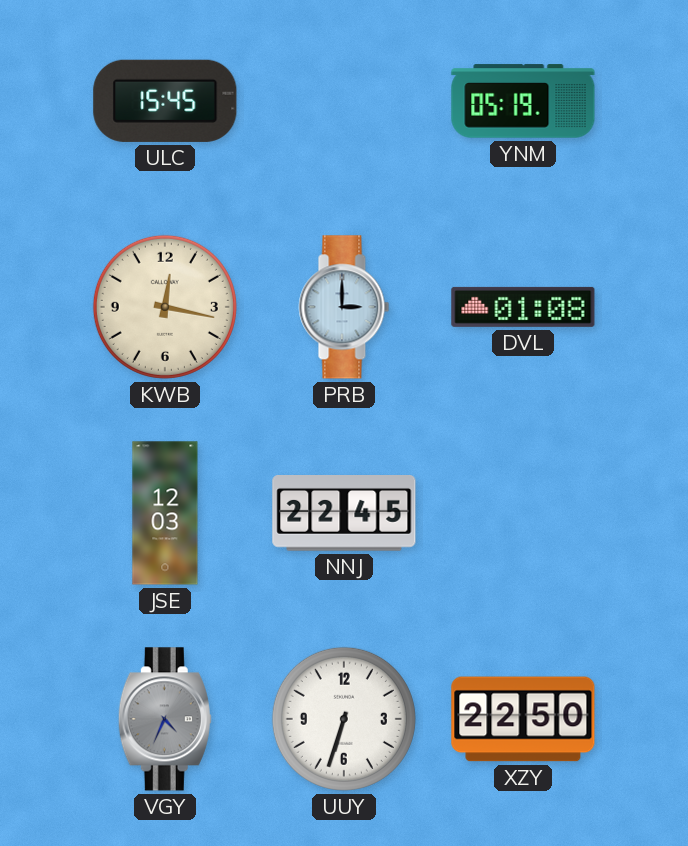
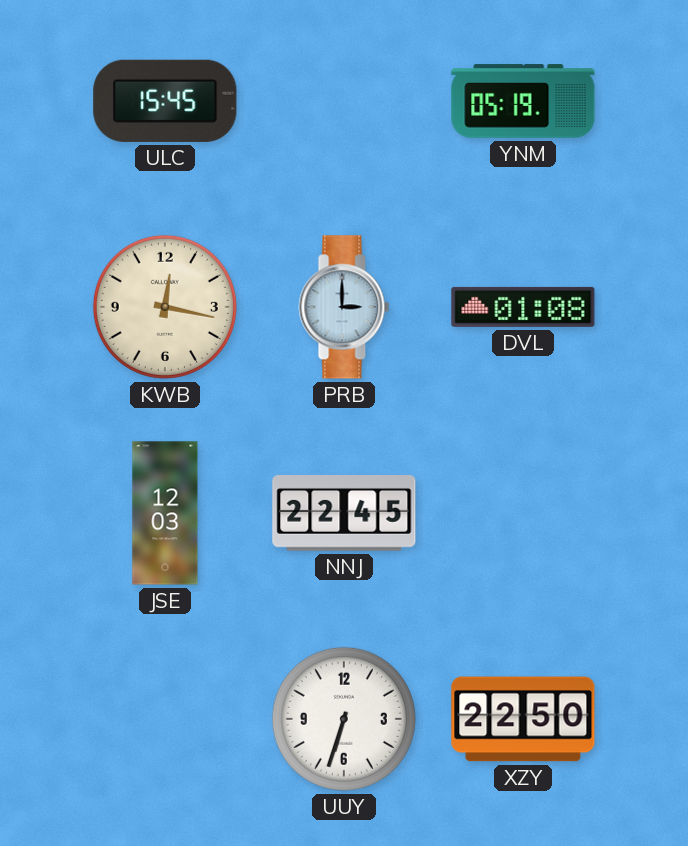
VGY: 4:34 -> none
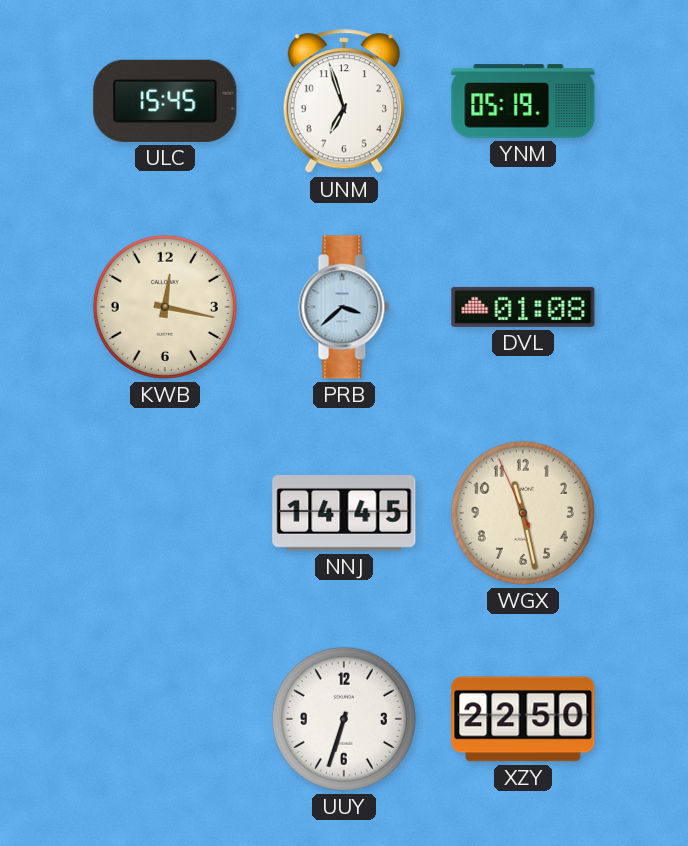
UNM: none -> 6:57
PRB: 3:00 -> 3:38
JSE: 12:03 -> none
NNJ: 22:45 -> 14:45
WGX: none -> 11:27
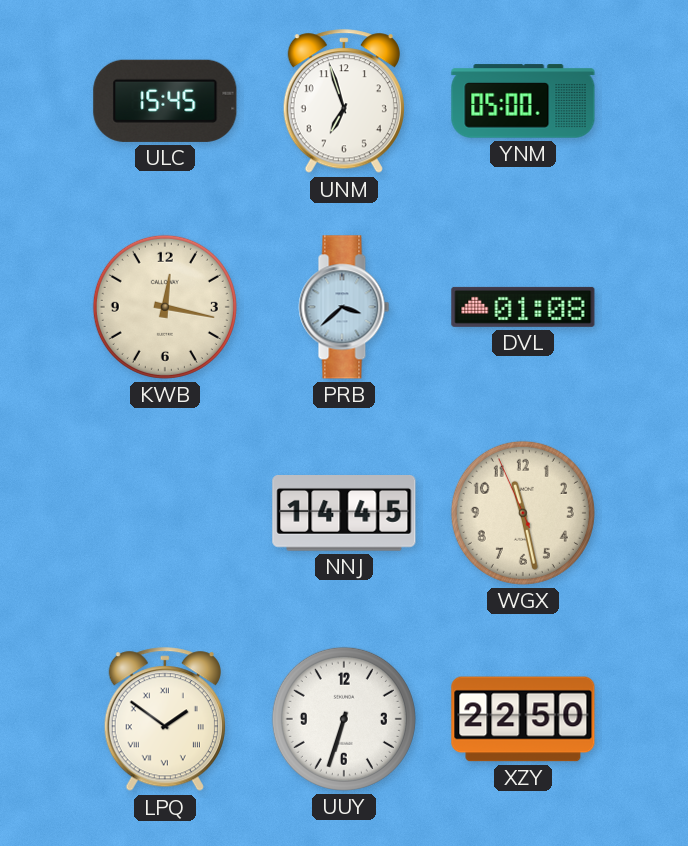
YNM: 05:19 -> 05:00
LPQ: none -> 1:51
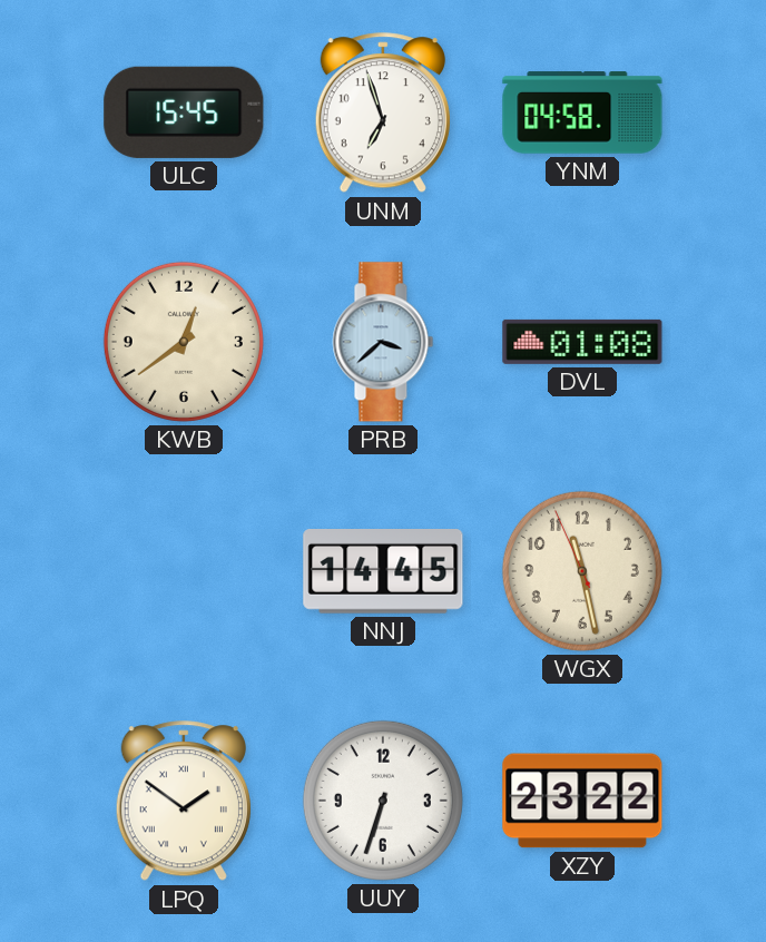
YNM: 05:00 -> 04:58
KWB: 12:17 -> 12:39
XZY: 22:50 -> 23:22
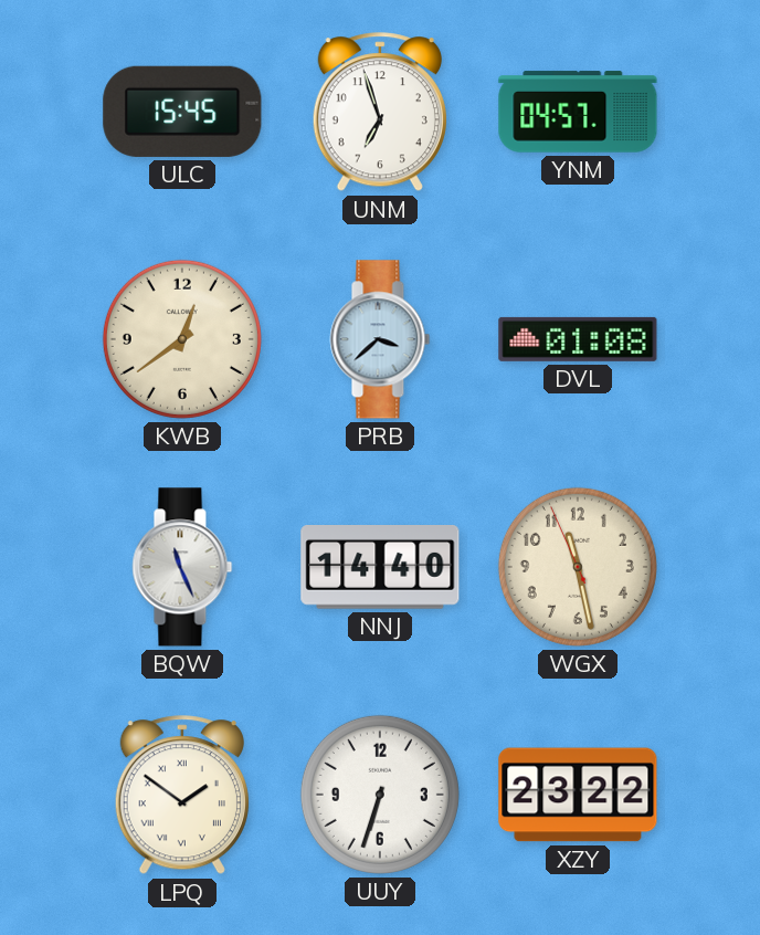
YNM: 04:58 -> 04:57
BQW: none -> 11:26
NNJ: 14:45 -> 14:40
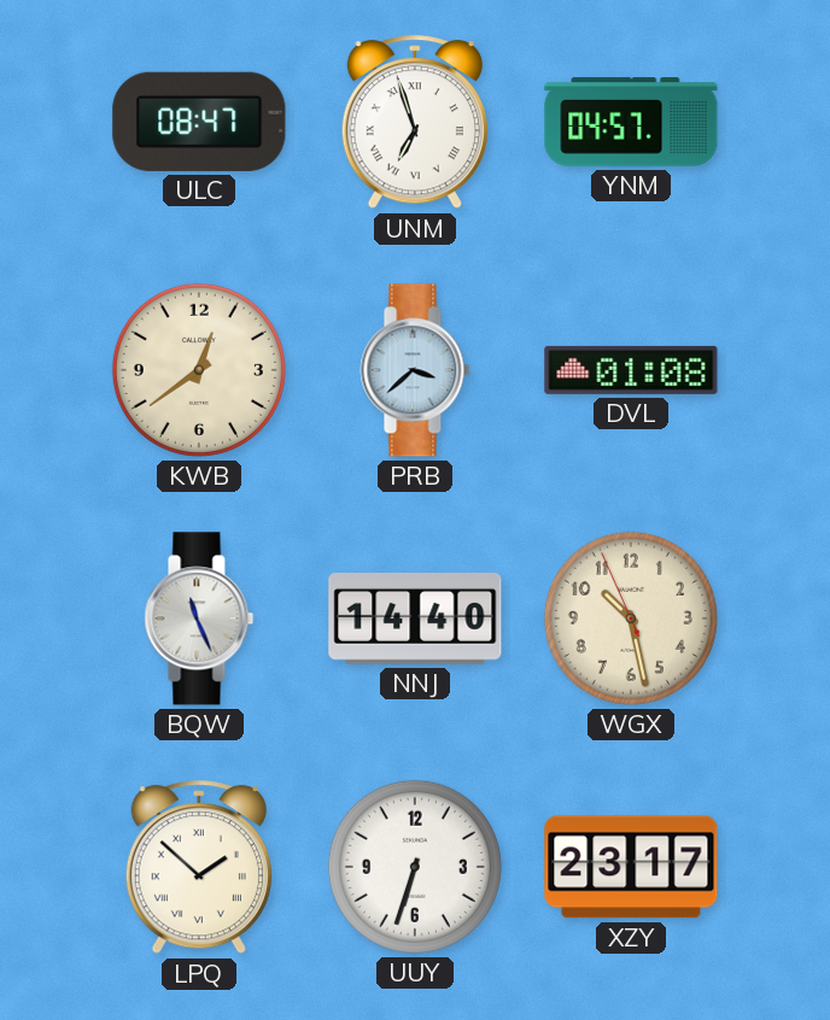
ULC: 15:45 -> 08:47
UNM numerals: Arabic -> Roman
WGX: 11:27 -> 10:27
LPQ: 1:51 -> 1:52
XZY: 23:22 -> 23:17
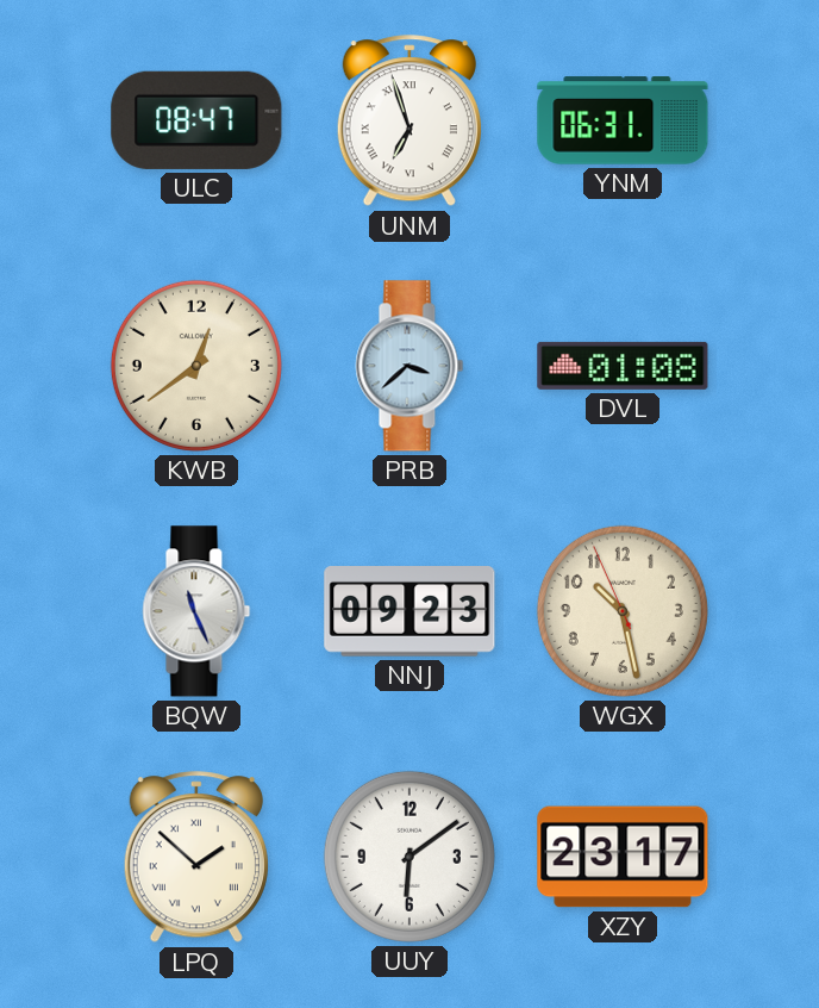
YNM: 04:57 -> 06:31
NNJ: 14:40 -> 09:23
UUY: 6:33 -> 6:09
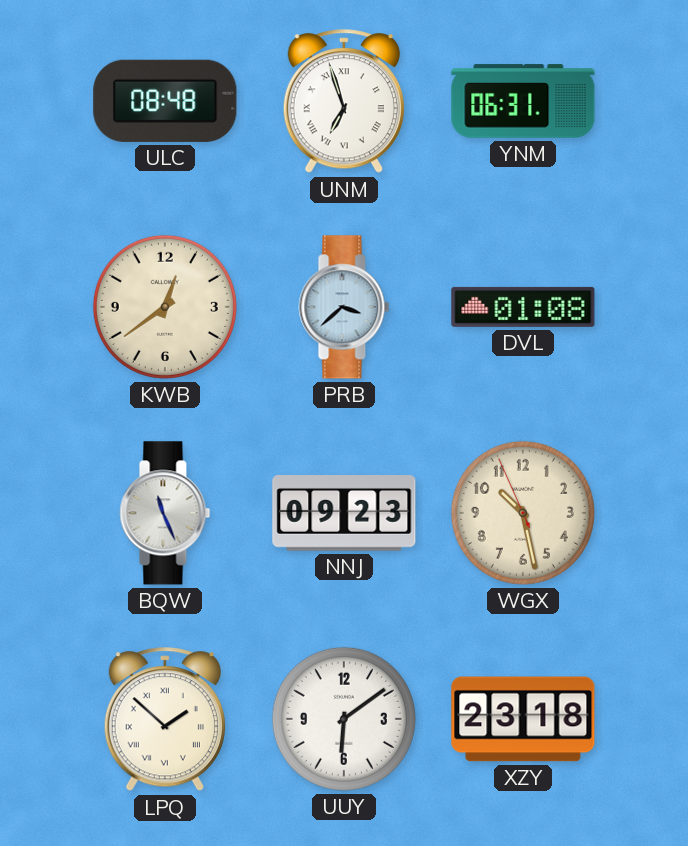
ULC: 08:47 -> 08:48
XZY: 23:17 -> 23:18
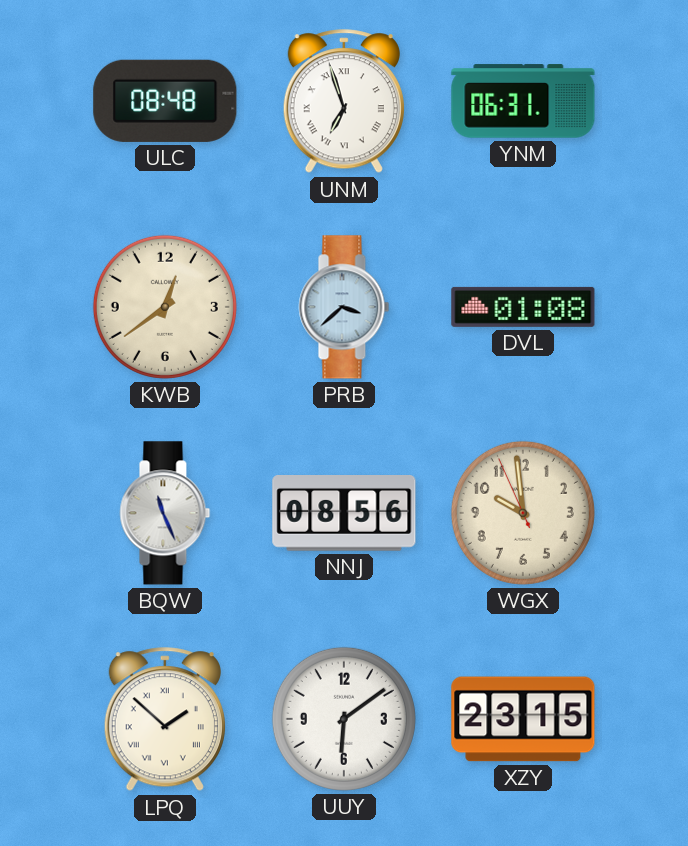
NNJ: 09:23 -> 08:56
WGX: 10:27 -> 9:58
XZY: 23:18 -> 23:15
